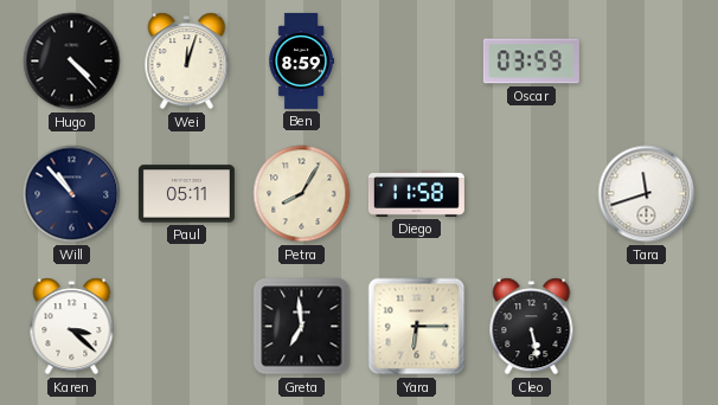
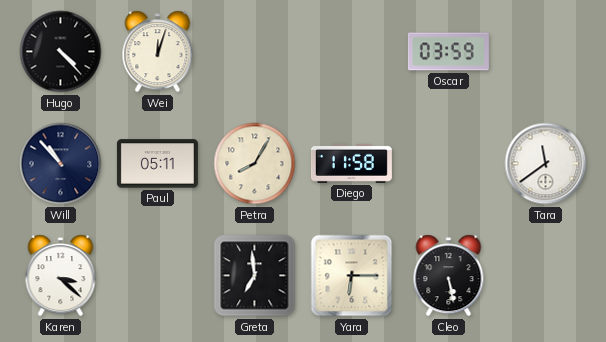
Ben: 8:59 -> none
Tara: 11:42 -> 11:39
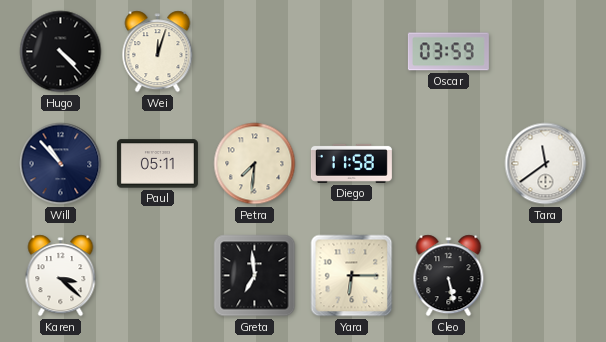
Petra: 8:05 -> 7:31
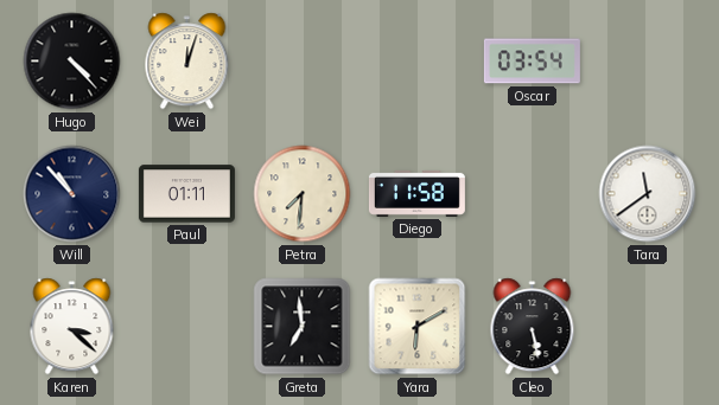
Oscar: 03:59 -> 03:54
Paul: 05:11 -> 01:11
Yara: 6:15 -> 6:10
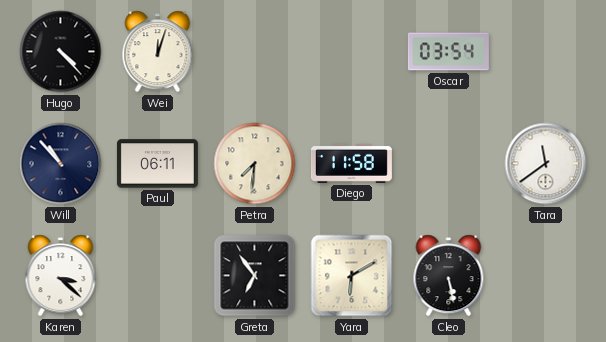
Paul: 01:11 -> 06:11
Greta: 6:59 -> 6:54
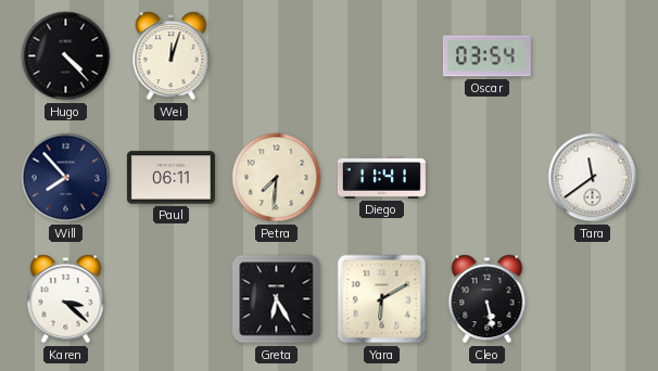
Will: 10:53 -> 7:53
Diego: 11:58 -> 11:41
Greta: 6:54 -> 6:25
